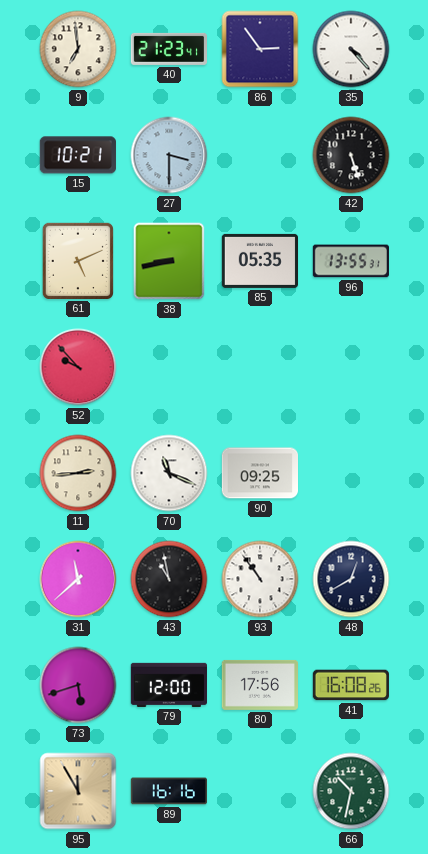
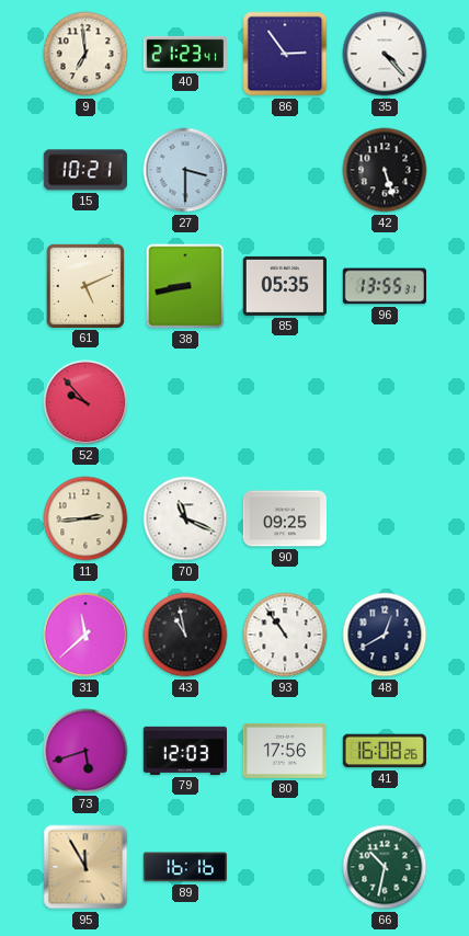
79: 12:00 -> 12:03
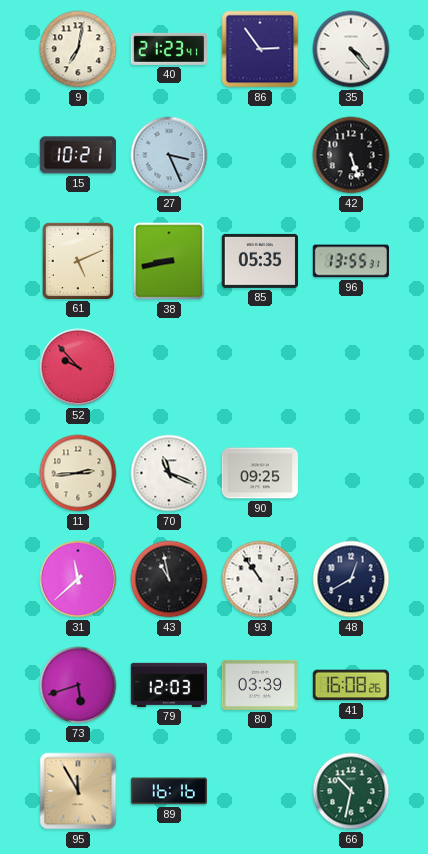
9: 6:59 -> 7:02
27: 3:30 -> 3:26
80: 17:56 -> 03:39
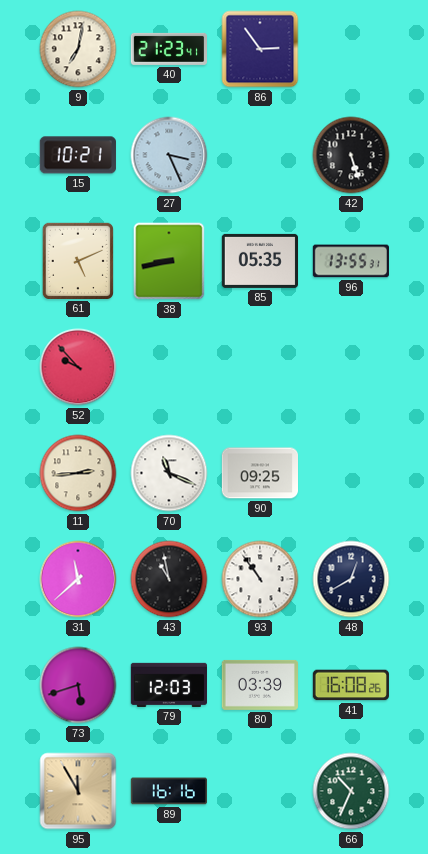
35: 4:23 -> none
66: 10:32 -> 10:34
